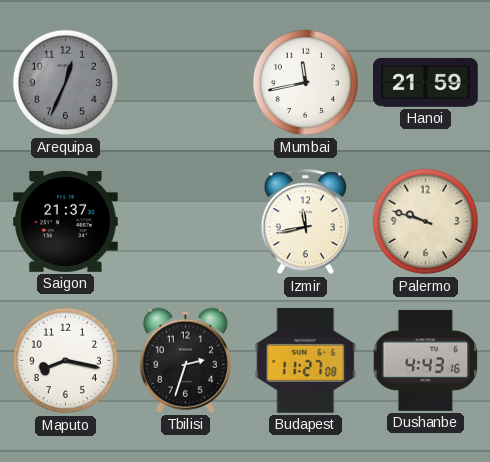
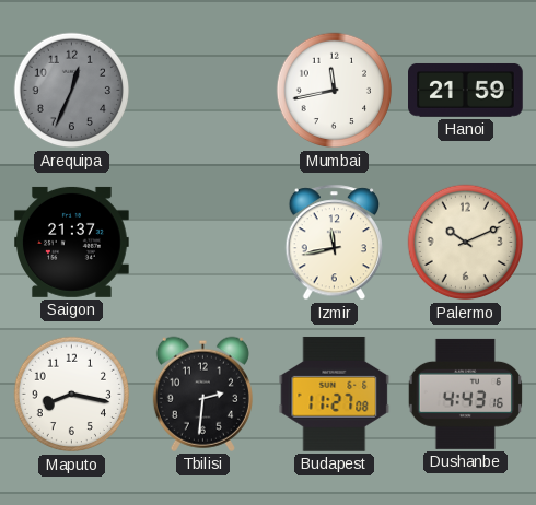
Palermo: 9:48 -> 10:11
Tbilisi: 2:33 -> 2:31
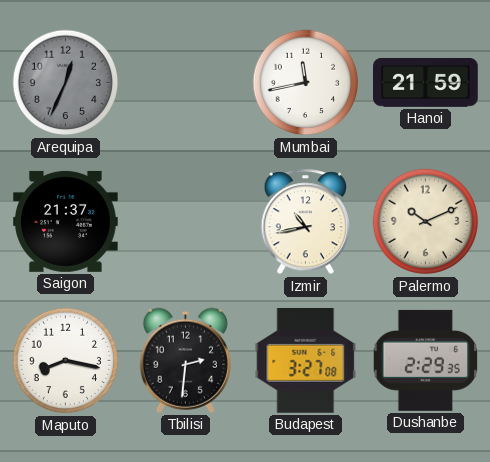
Izmir: 11:43 -> 10:43
Budapest: 11:27 -> 3:27
Dushanbe: 4:43 -> 2:29
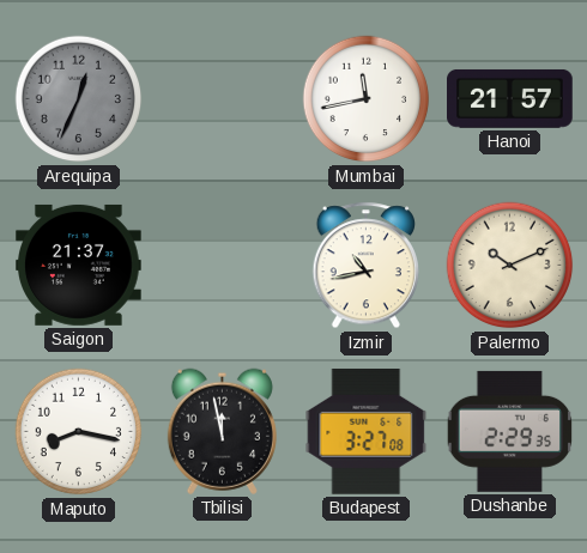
Hanoi: 21:59 -> 21:57
Tbilisi: 2:31 -> 11:58
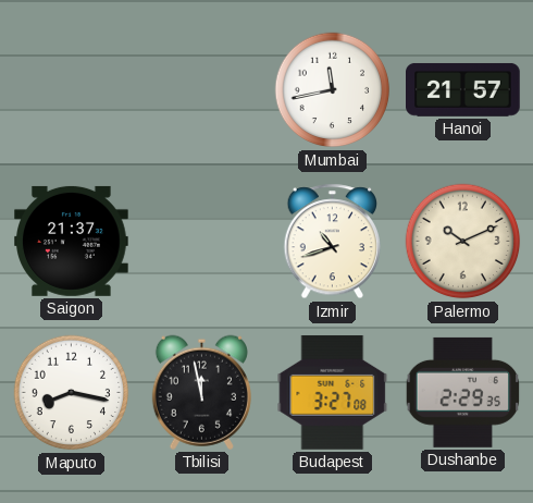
Arequipa: 12:34 -> none
Izmir: 10:43 -> 10:42
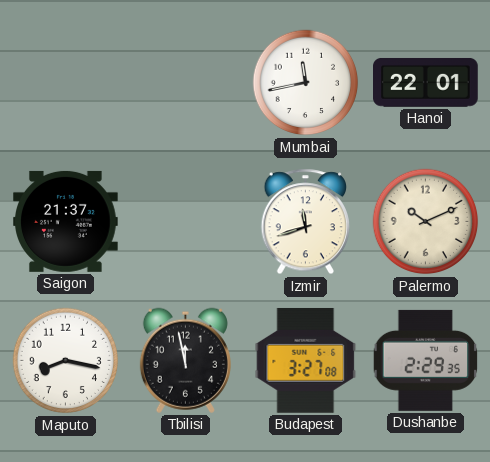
Hanoi: 21:57 -> 22:01
Izmir: 10:42 -> 11:42
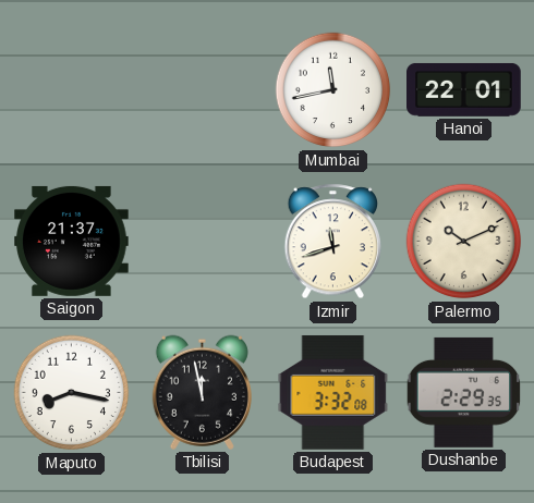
Budapest: 3:27 -> 3:32
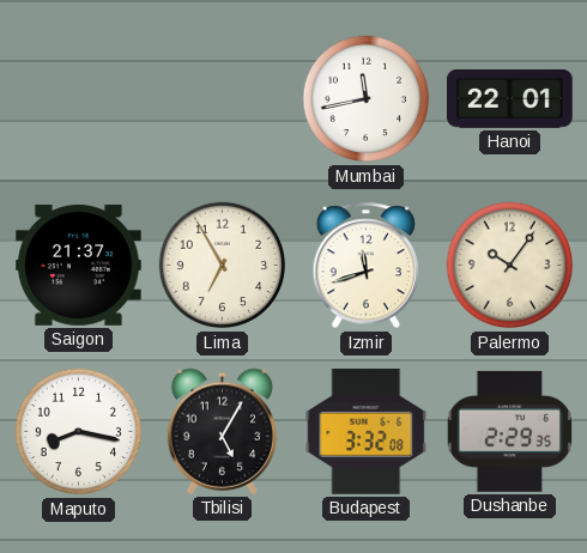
Lima: none -> 6:55
Palermo: 10:11 -> 10:06
Tbilisi: 11:58 -> 5:05
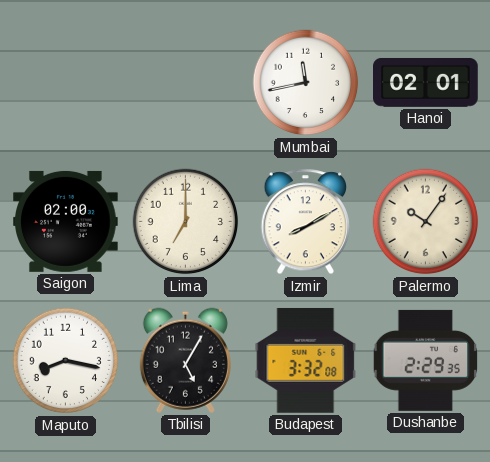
Hanoi: 22:01 -> 02:01
Saigon: 21:37 -> 02:00
Lima: 6:55 -> 7:00
Izmir: 11:42 -> 8:10
